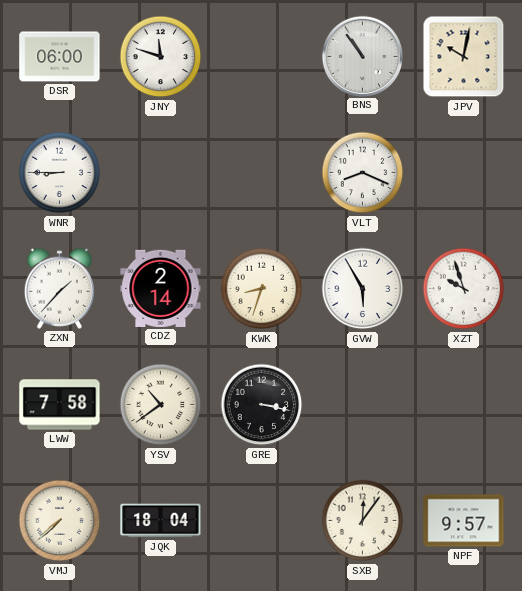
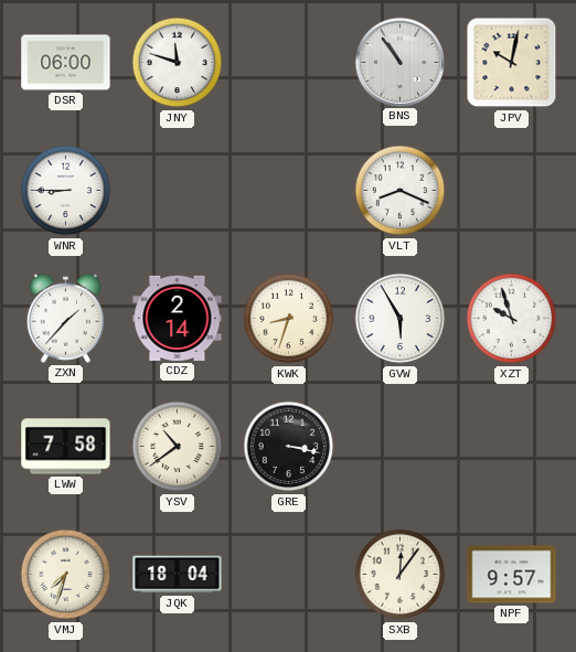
VMJ: 7:38 -> 7:33
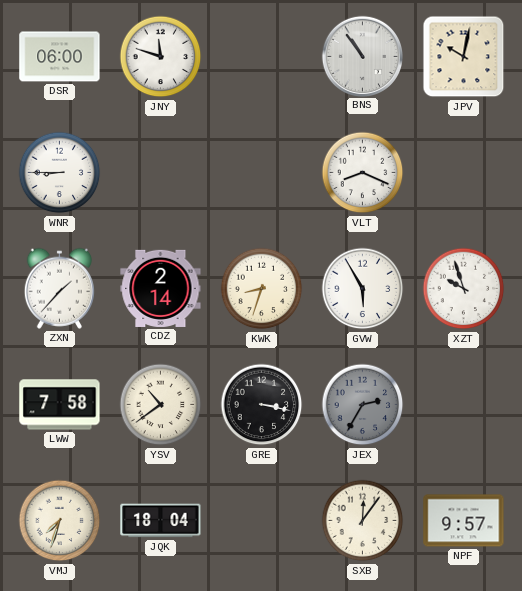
JEX: none -> 2:35
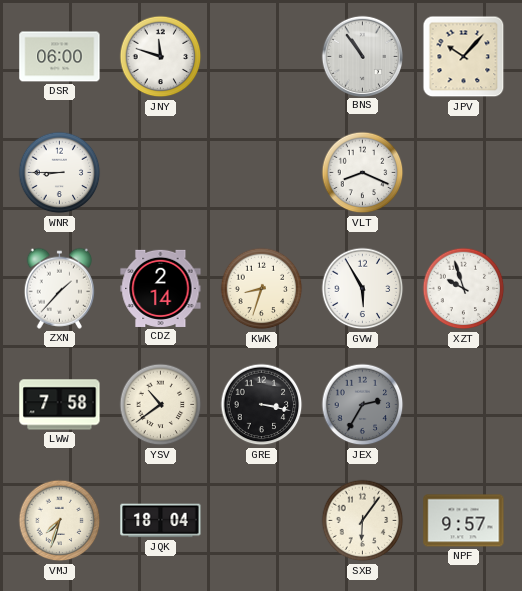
JPV: 10:02 -> 10:07
SXB: 12:06 -> 6:06
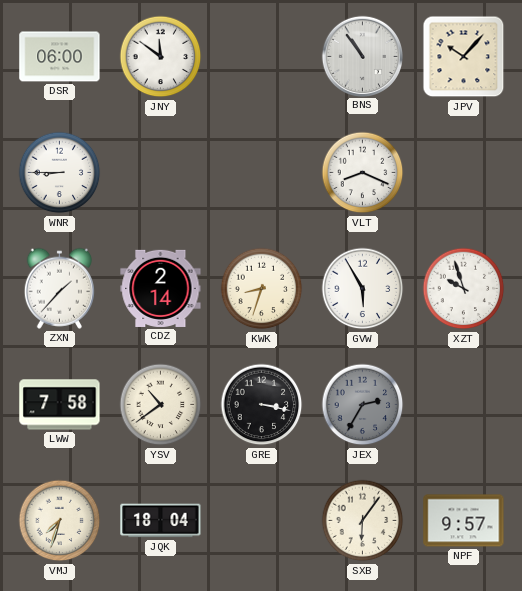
JNY: 11:48 -> 11:51
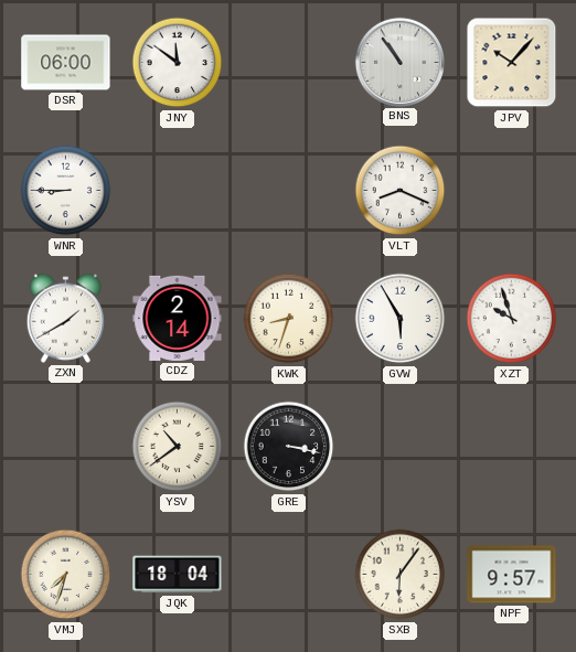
ZXN: 1:37 -> 1:40
LWW: 7:58 -> none
JEX: 2:35 -> none
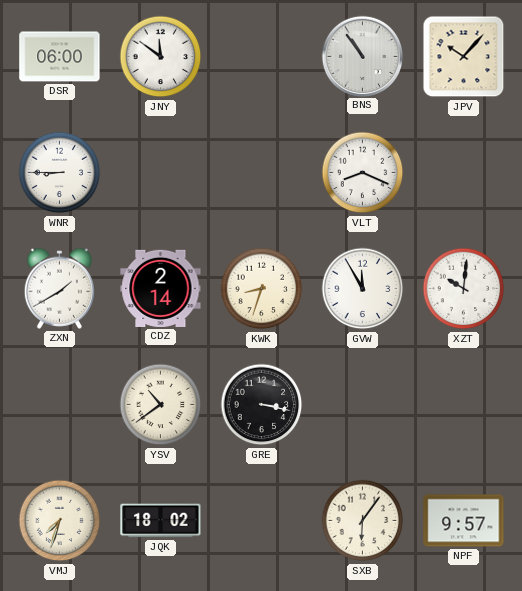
GVW: 5:55 -> 11:55
XZT: 9:57 -> 10:01
JQK: 18:04 -> 18:02
